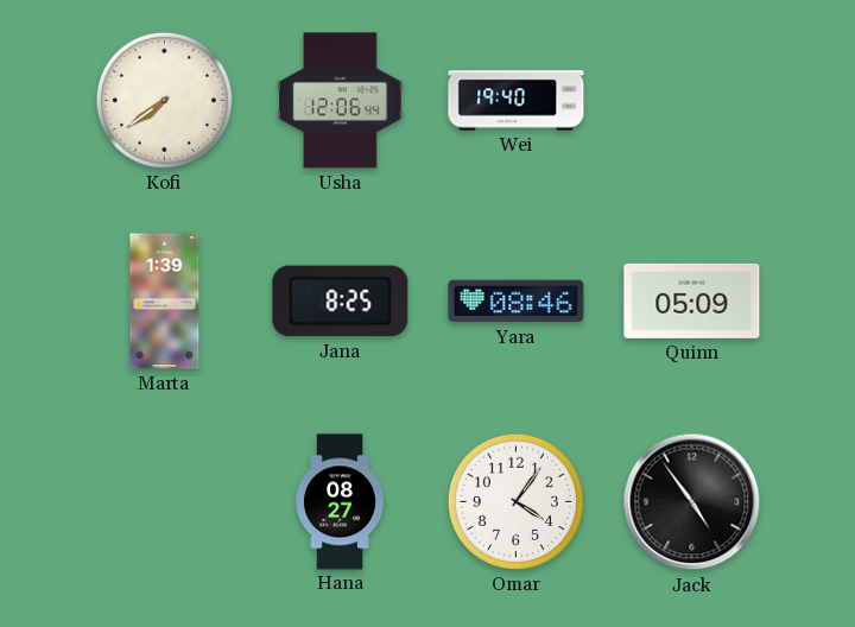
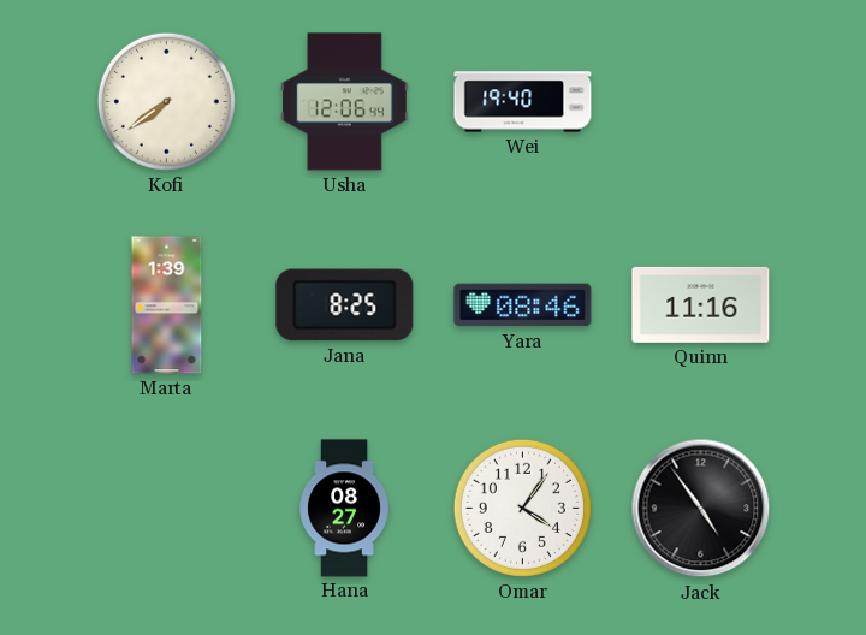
Quinn: 05:09 -> 11:16
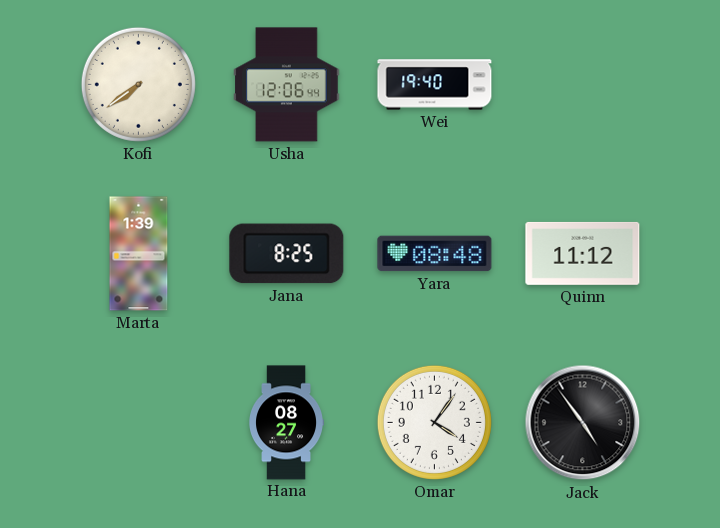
Yara: 08:46 -> 08:48
Quinn: 11:16 -> 11:12
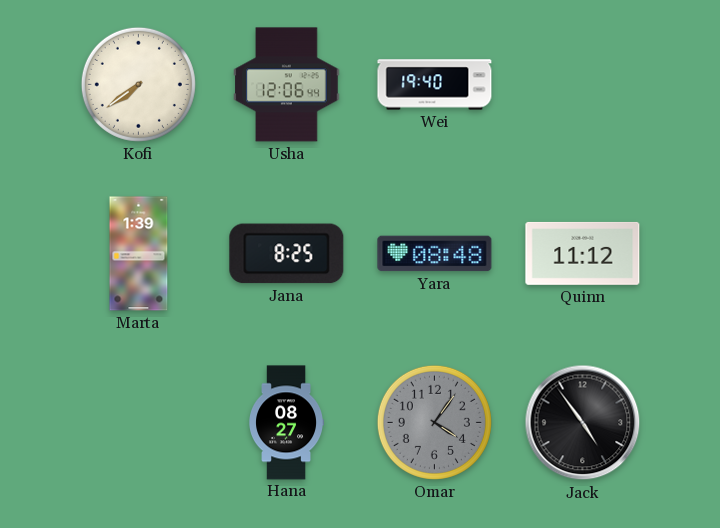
Omar dial: white -> grey
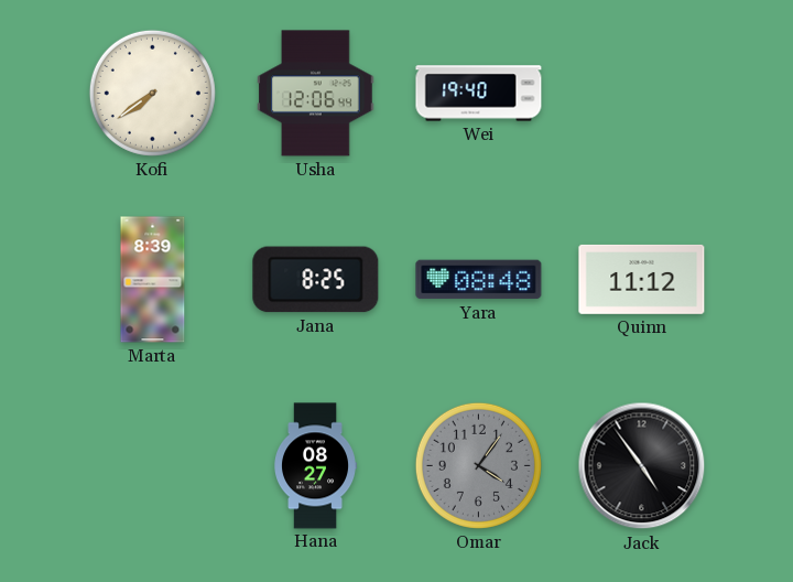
Marta: 1:39 -> 8:39
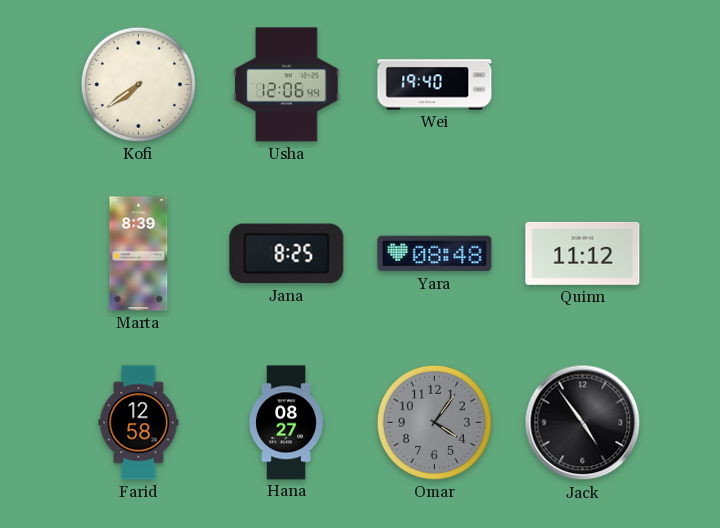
Farid: none -> 12:58
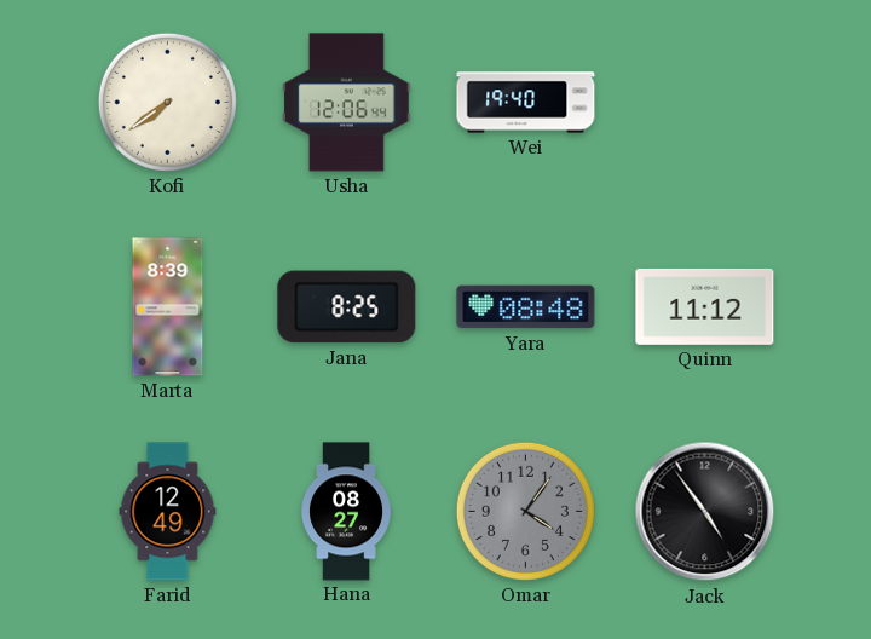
Farid: 12:58 -> 12:49
